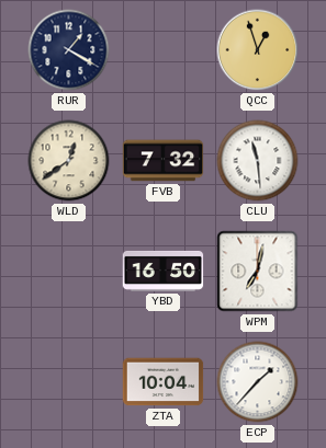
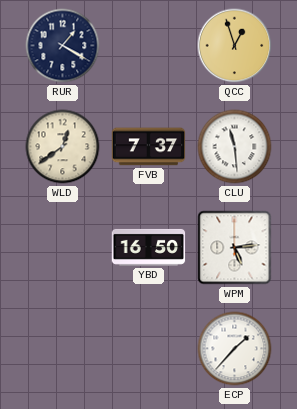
FVB: 7:32 -> 7:37
WPM: 7:02 -> 5:14
ZTA: 10:04 -> none
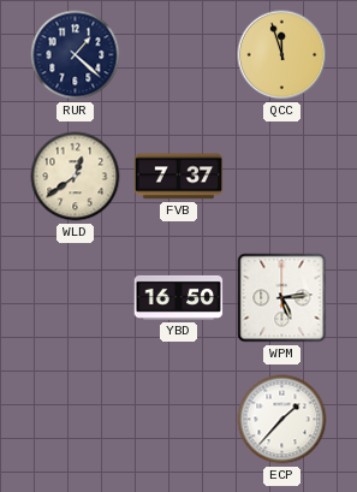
RUR: 1:20 -> 1:22
QCC: 12:57 -> 11:57
CLU: 11:29 -> none
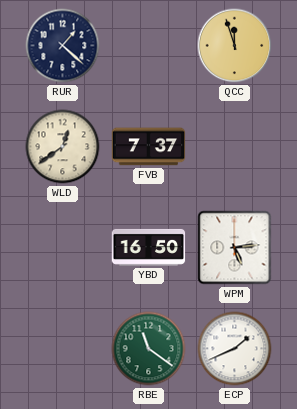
RBE: none -> 11:21
ECP: 1:37 -> 1:41
